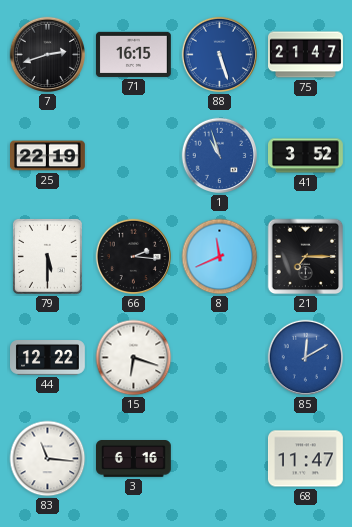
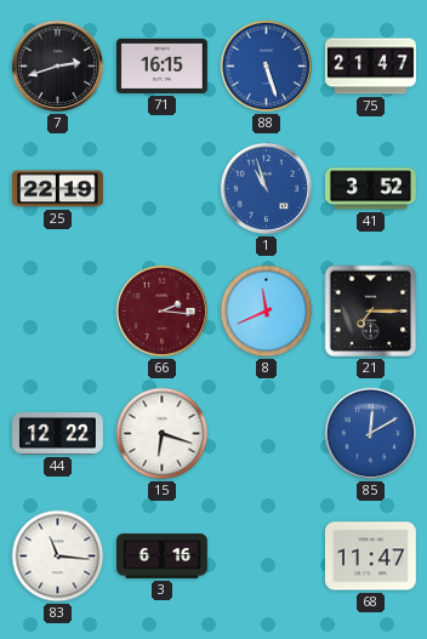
79: 5:30 -> none
66 dial: black -> burgundy
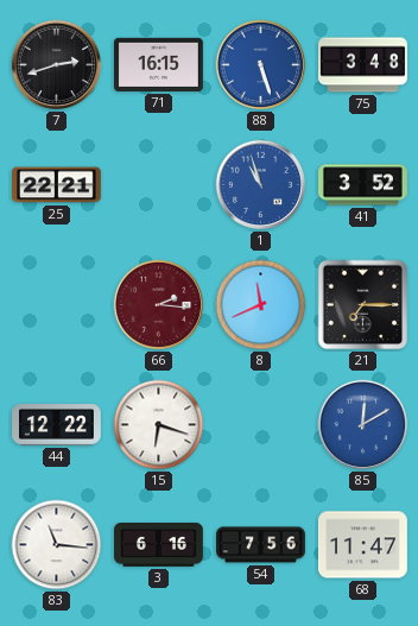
75: 21:47 -> 3:48
25: 22:19 -> 22:21
54: none -> 7:56
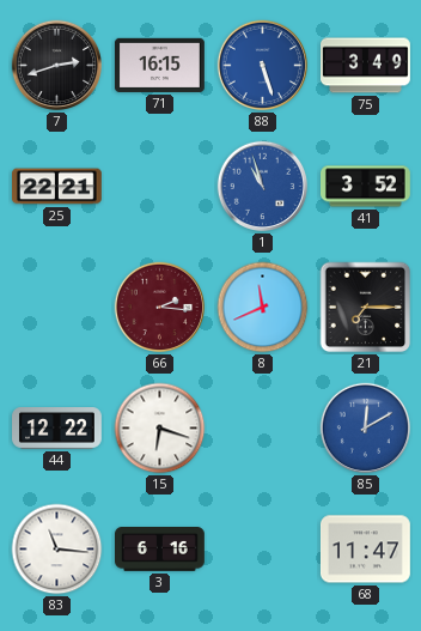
75: 3:48 -> 3:49
54: 7:56 -> none
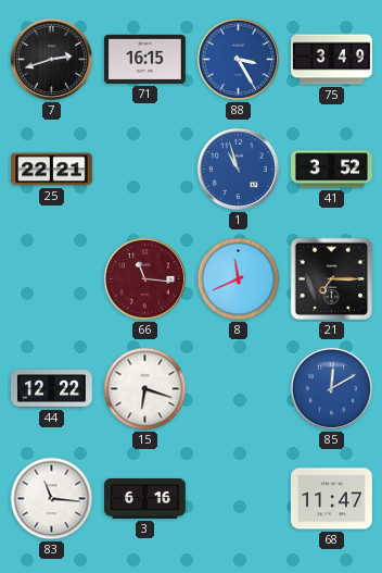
88: 5:27 -> 3:25
66: 2:16 -> 11:16
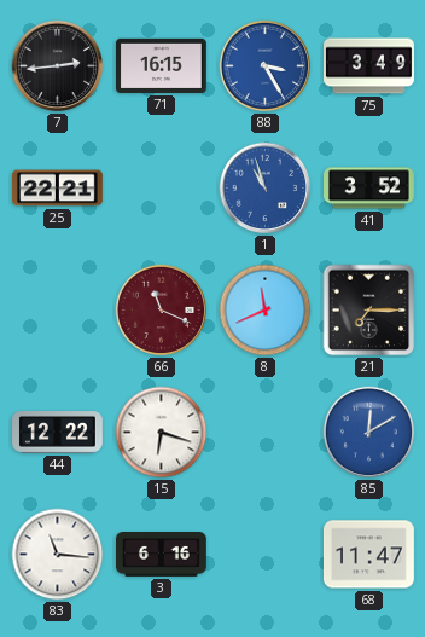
7: 2:42 -> 2:44
66: 11:16 -> 11:19
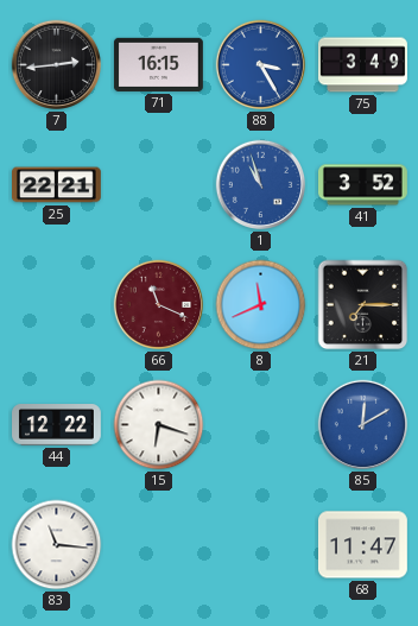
3: 6:16 -> none
